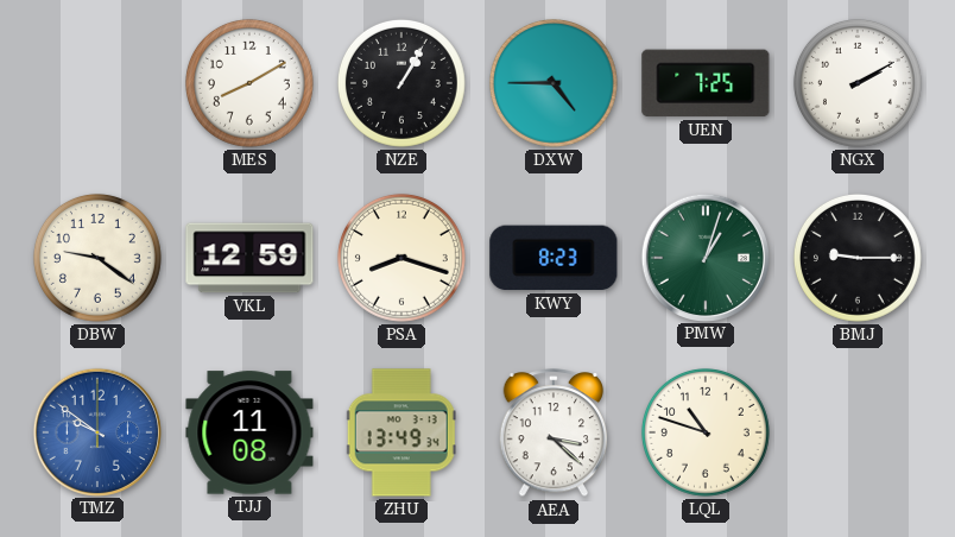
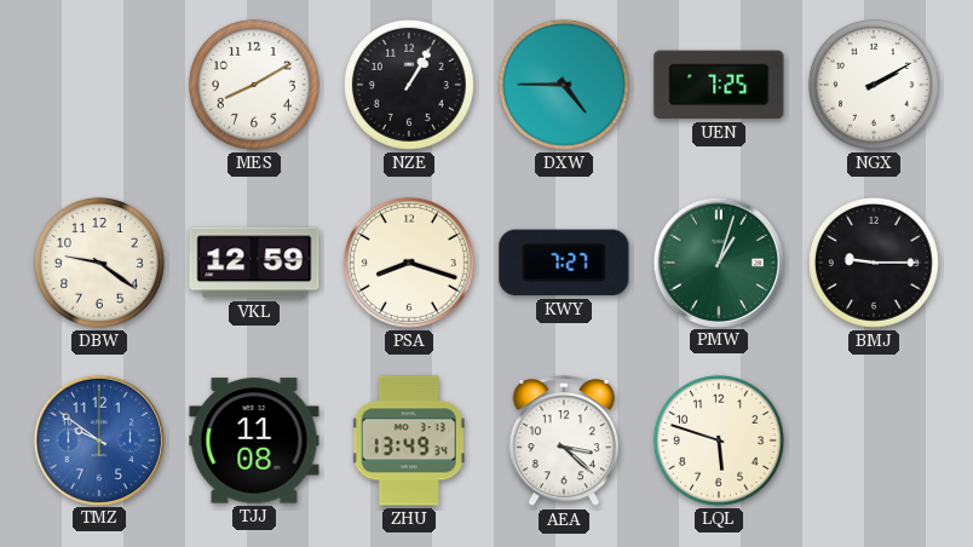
KWY: 8:23 -> 7:27
LQL: 10:48 -> 5:48
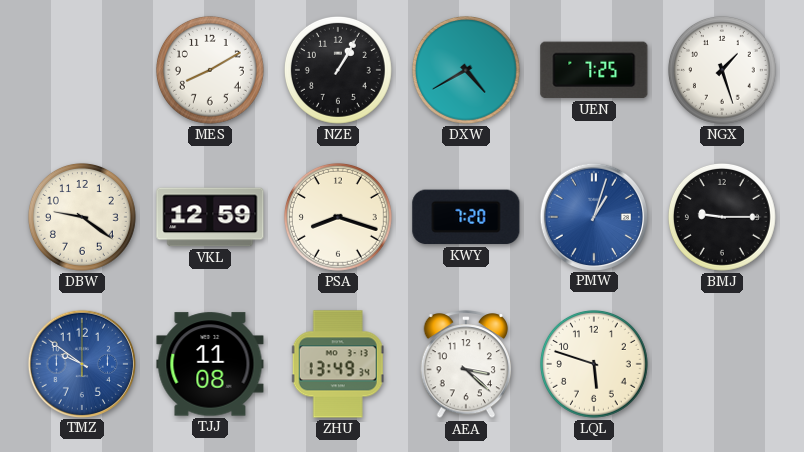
DXW: 4:45 -> 4:40
NGX: 2:10 -> 1:27
KWY: 7:27 -> 7:20
PMW dial: green -> blue
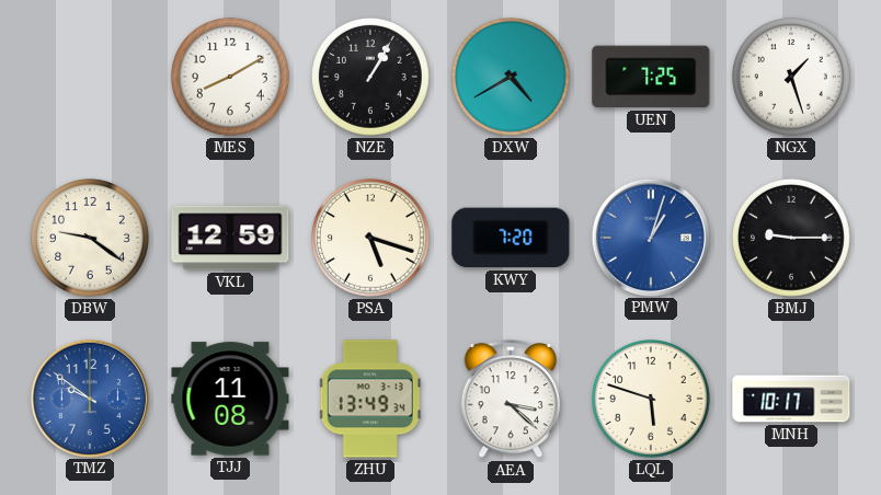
PSA: 8:18 -> 5:18
MNH: none -> 10:17
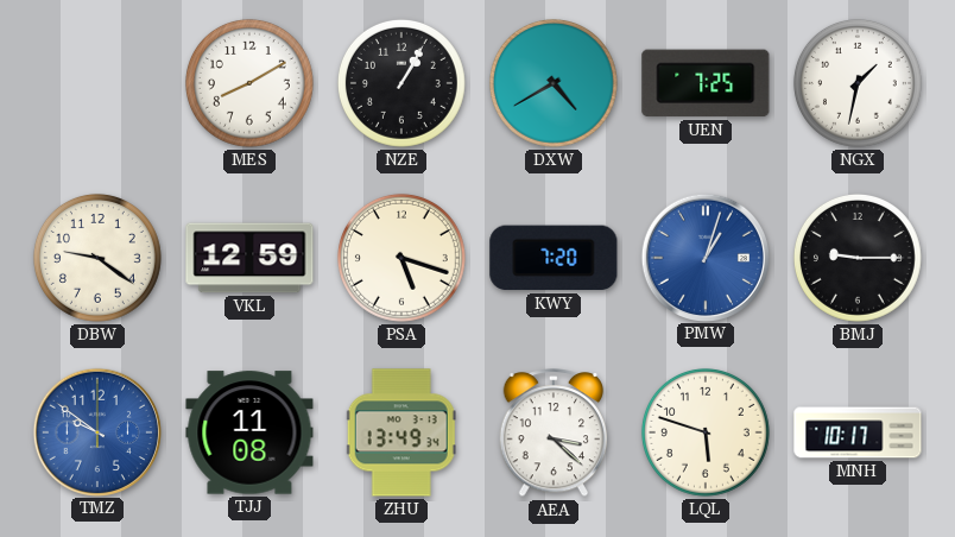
NGX: 1:27 -> 1:32
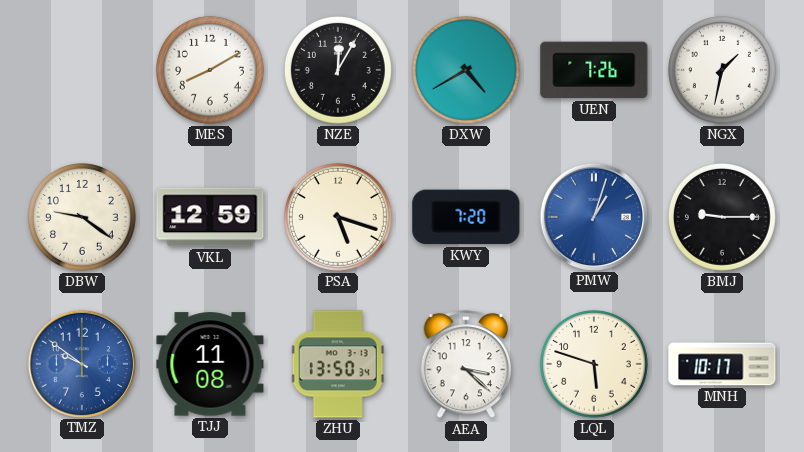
NZE: 1:05 -> 12:05
UEN: 7:25 -> 7:26
ZHU: 13:49 -> 13:50
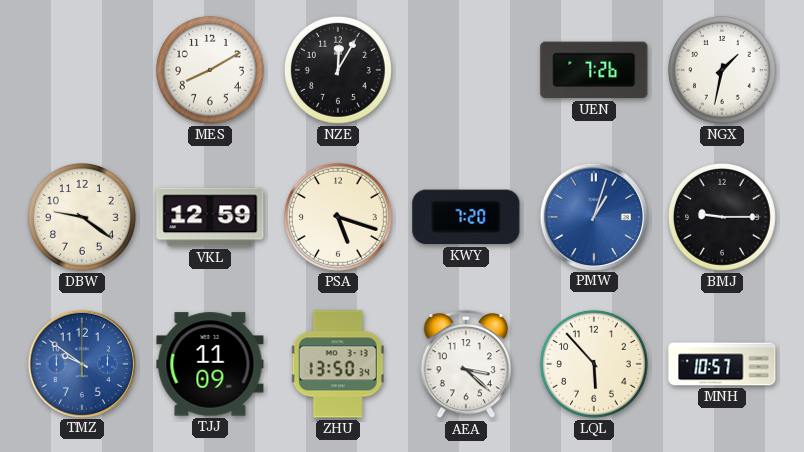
DXW: 4:40 -> none
TJJ: 11:08 -> 11:09
LQL: 5:48 -> 5:53
MNH: 10:17 -> 10:57
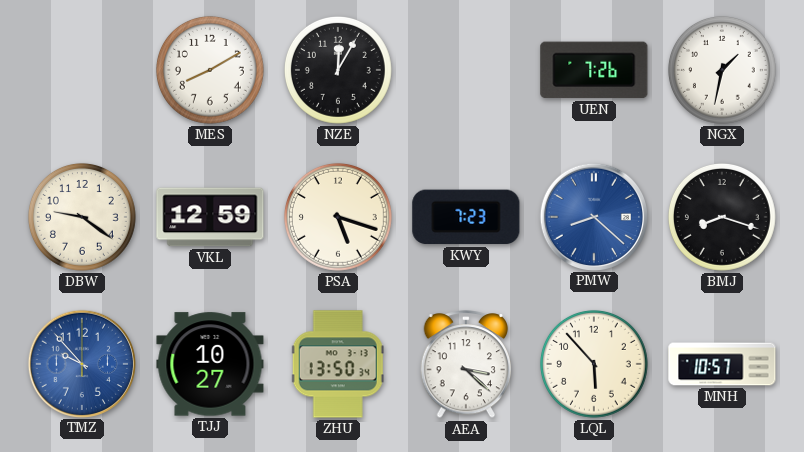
KWY: 7:20 -> 7:23
PMW: 1:03 -> 8:22
BMJ: 9:15 -> 8:18
TMZ: 9:51 -> 9:53
TJJ: 11:09 -> 10:27
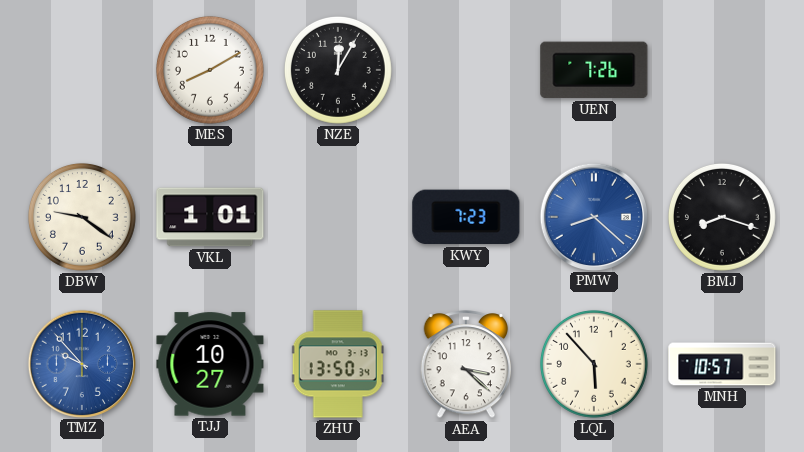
NGX: 1:32 -> none
VKL: 12:59 -> 1:01
PSA: 5:18 -> none
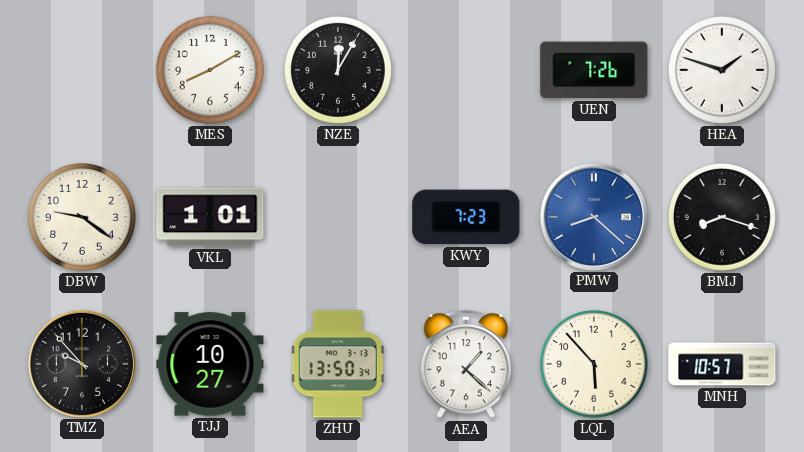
HEA: none -> 1:48
TMZ dial: blue -> black
AEA: 3:22 -> 1:22
